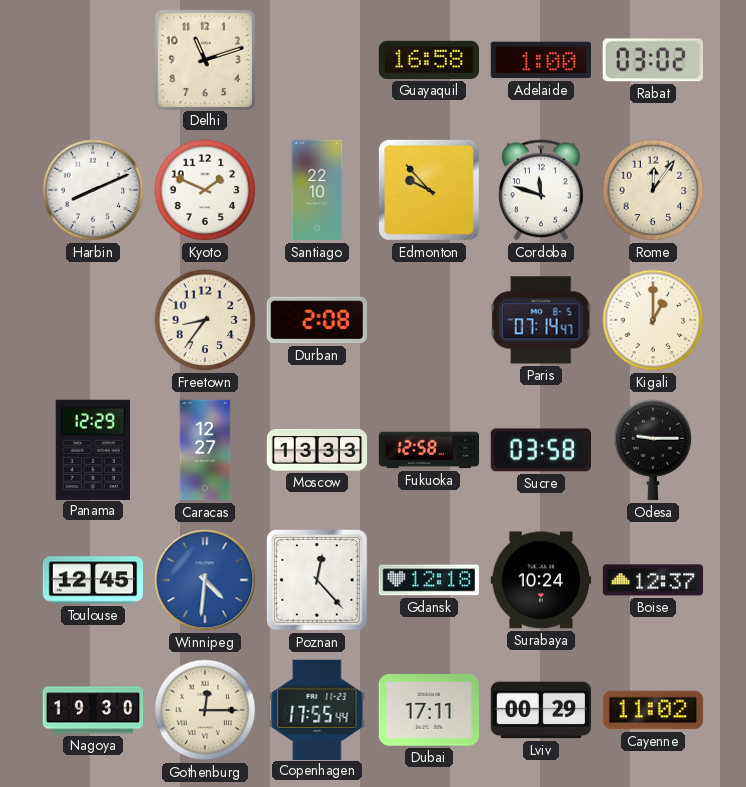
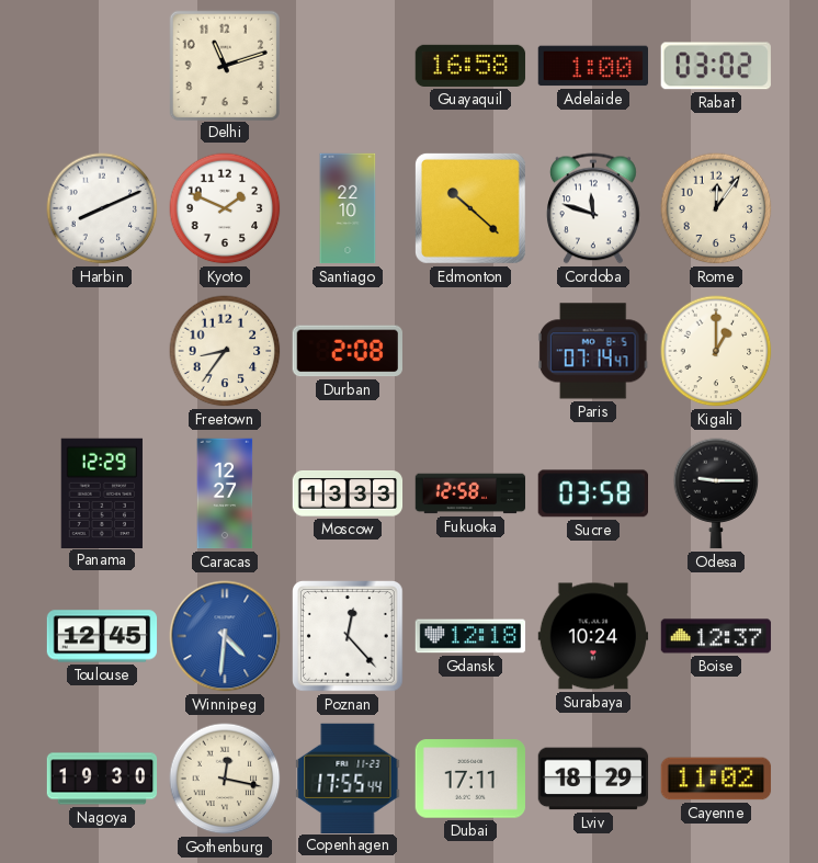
Edmonton: 9:53 -> 10:22
Gothenburg: 12:15 -> 12:17
Lviv: 00:29 -> 18:29
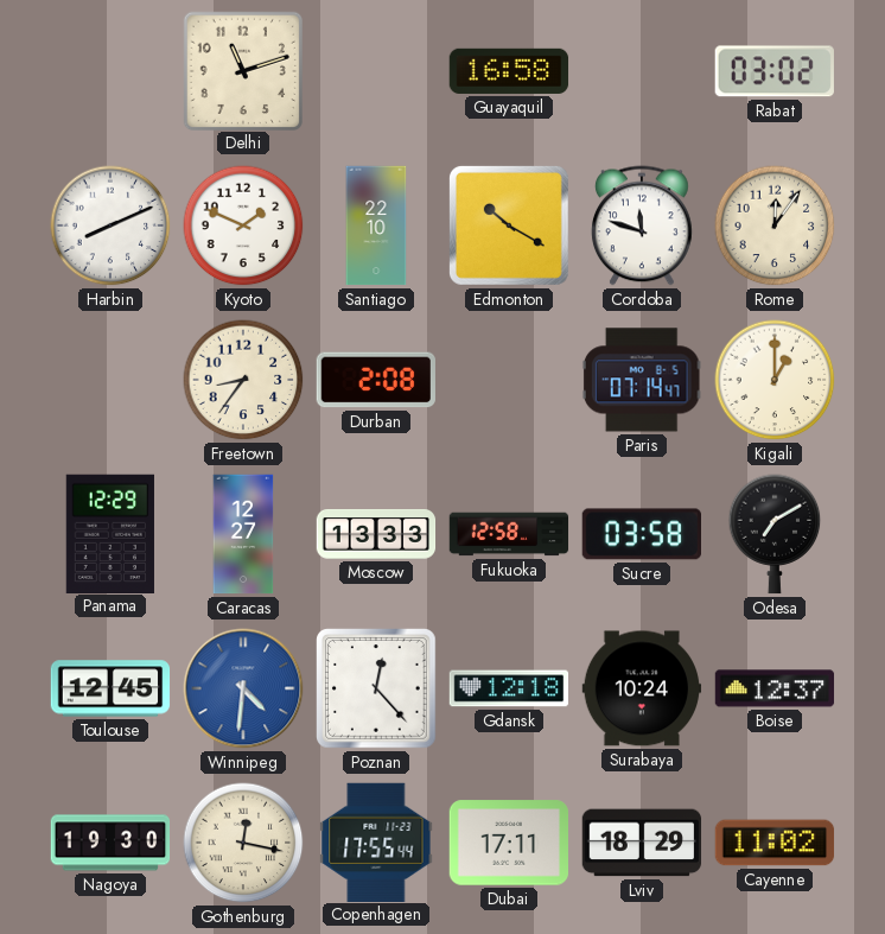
Adelaide: 1:00 -> none
Edmonton: 10:22 -> 10:20
Odesa: 9:15 -> 7:10
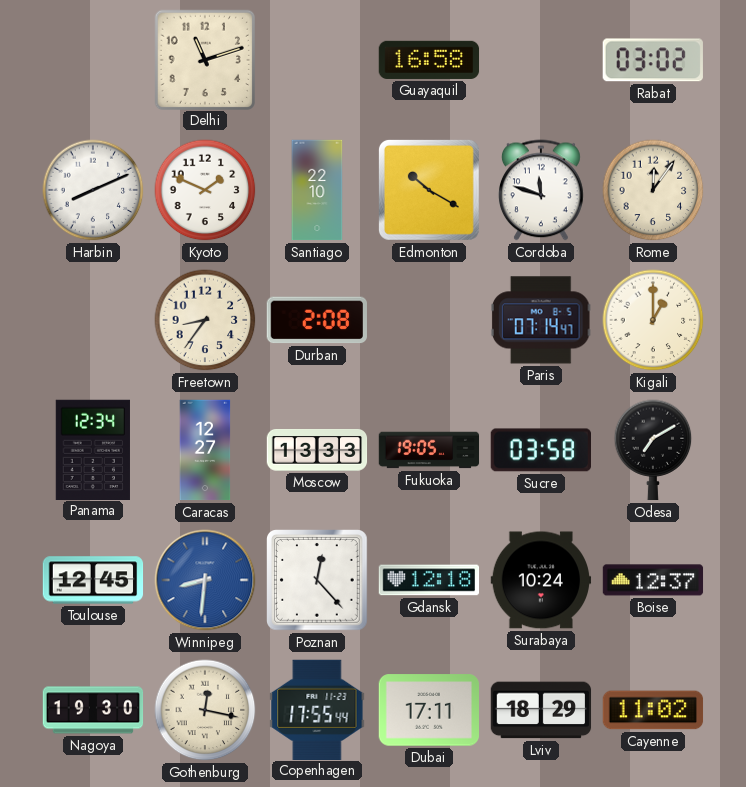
Panama: 12:29 -> 12:34
Fukuoka: 12:58 -> 19:05
Winnipeg: 4:31 -> 8:31
